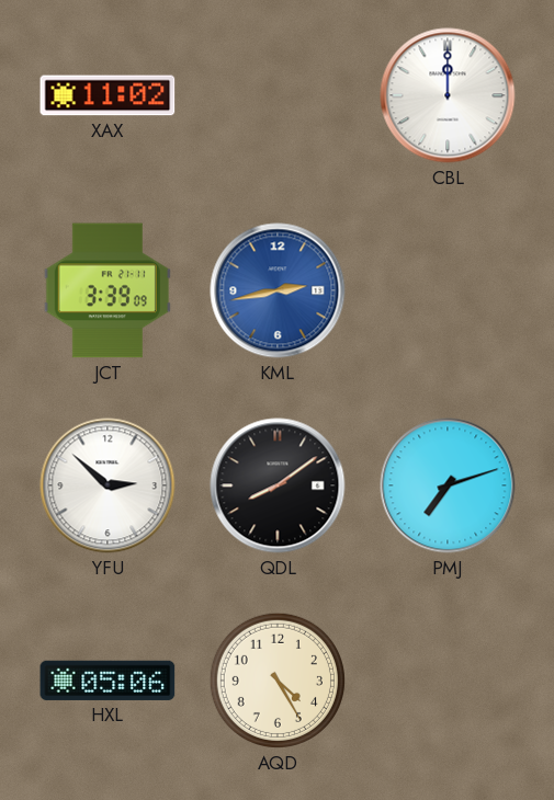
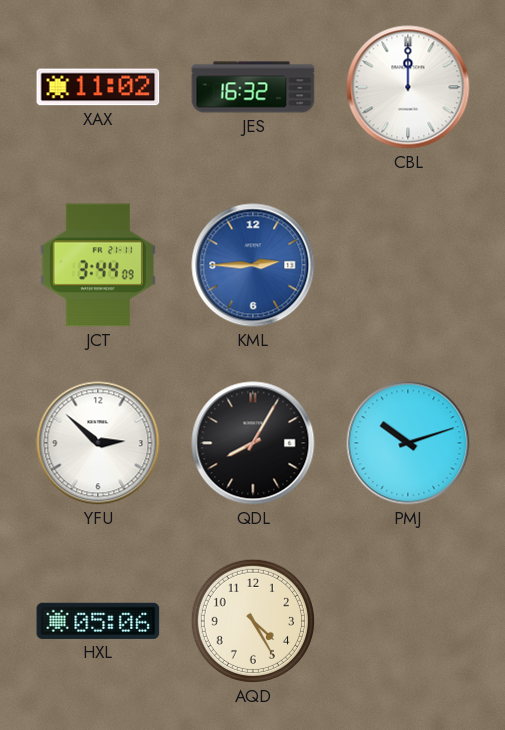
JES: none -> 16:32
JCT: 3:39 -> 3:44
KML: 2:43 -> 2:45
QDL: 8:09 -> 8:05
PMJ: 7:12 -> 10:12
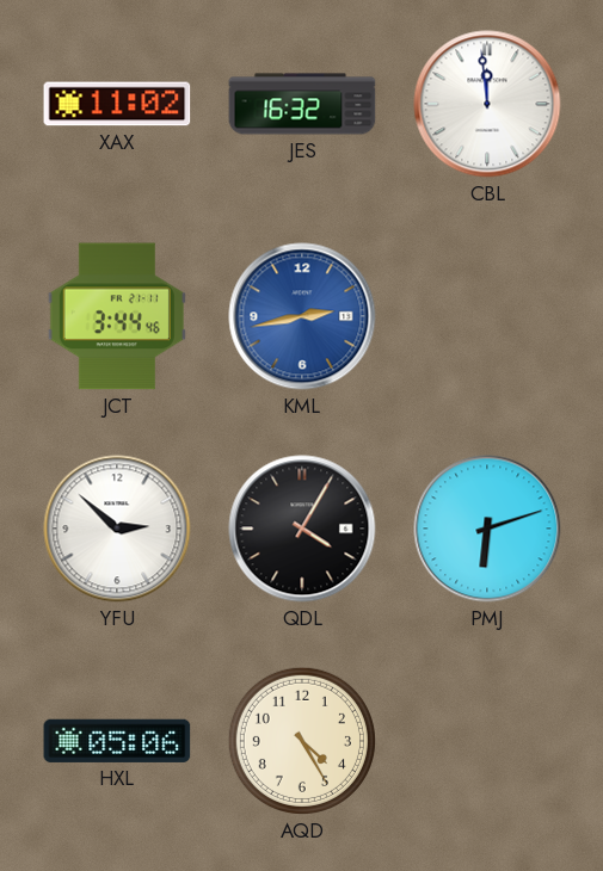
CBL: 12:00 -> 11:59
JCT: 3:44:09 -> 3:44:46
KML: 2:45 -> 2:43
QDL: 8:05 -> 4:05
PMJ: 10:12 -> 6:12
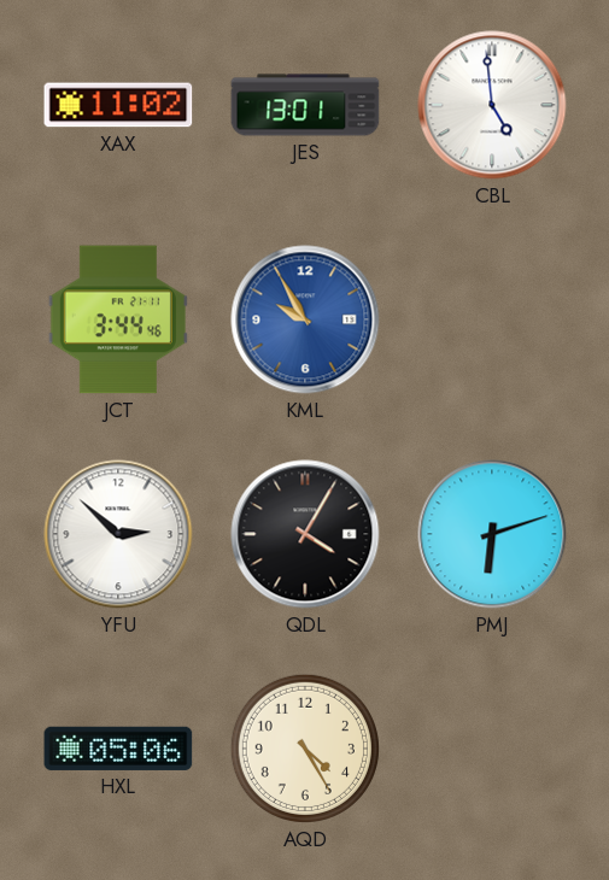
JES: 16:32 -> 13:01
CBL: 11:59 -> 4:59
KML: 2:43 -> 9:55
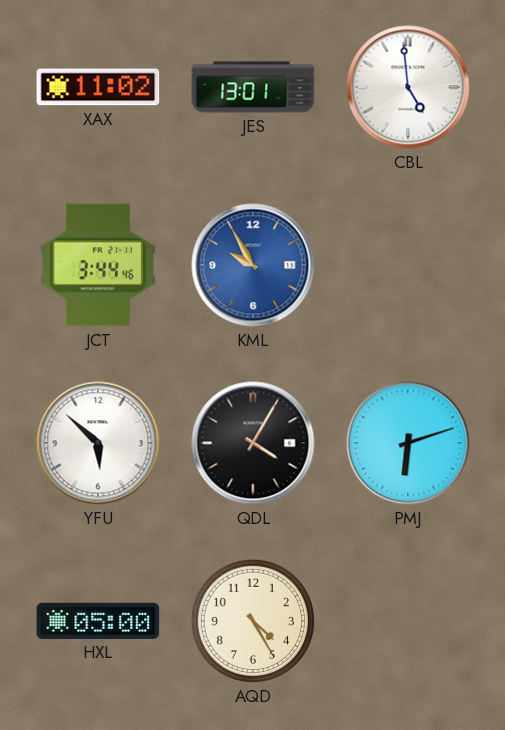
YFU: 2:52 -> 5:52
HXL: 05:06 -> 05:00
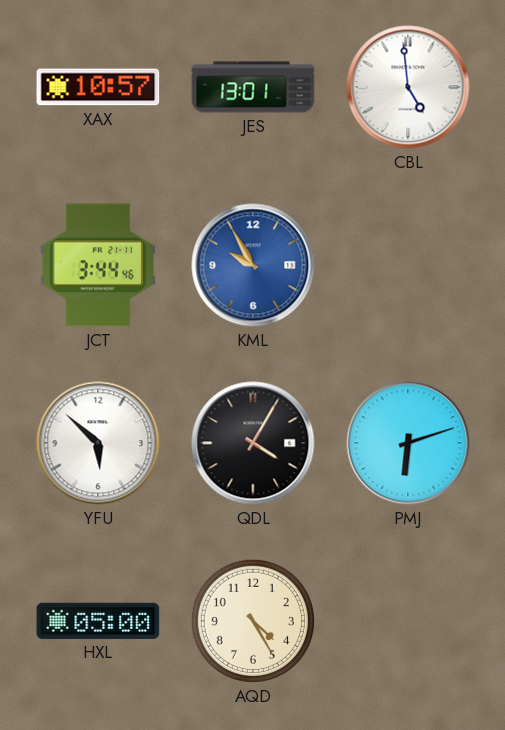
XAX: 11:02 -> 10:57
